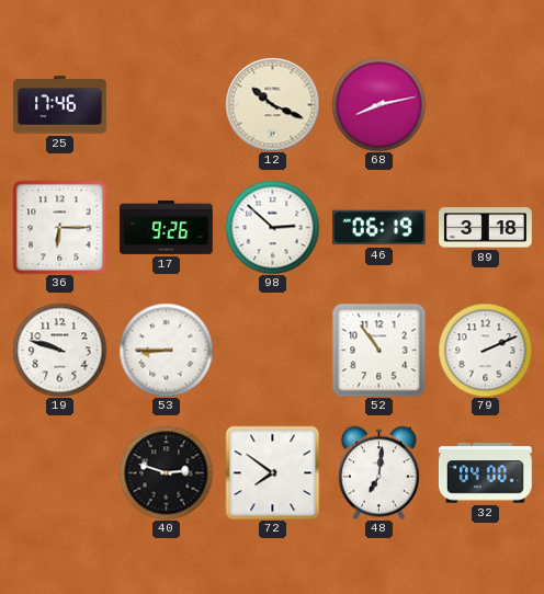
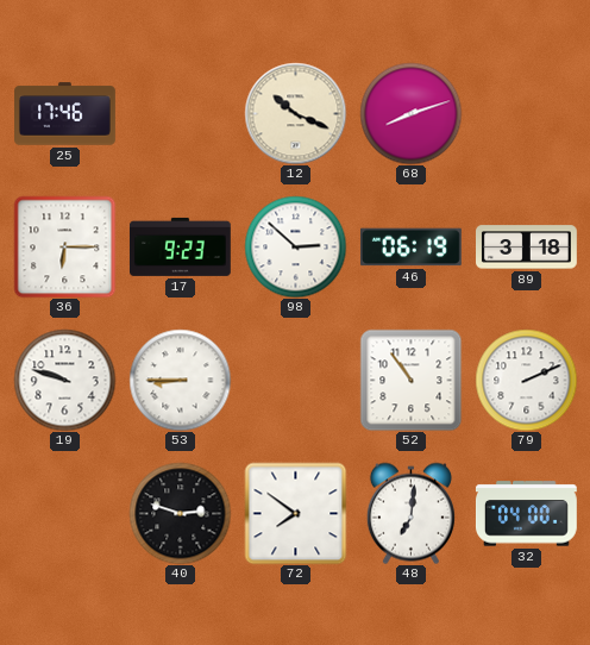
68: 8:13 -> 8:12
17: 9:26 -> 9:23
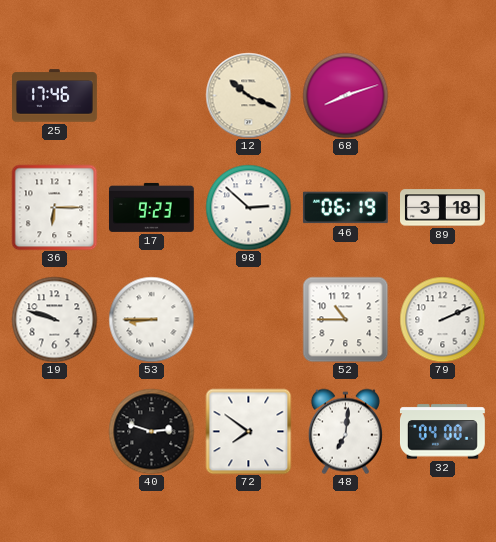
52: 10:54 -> 10:45
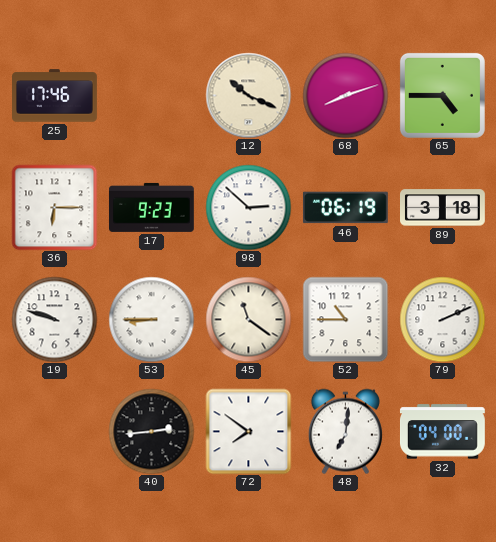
65: none -> 4:45
45: none -> 11:21
40: 2:48 -> 2:44
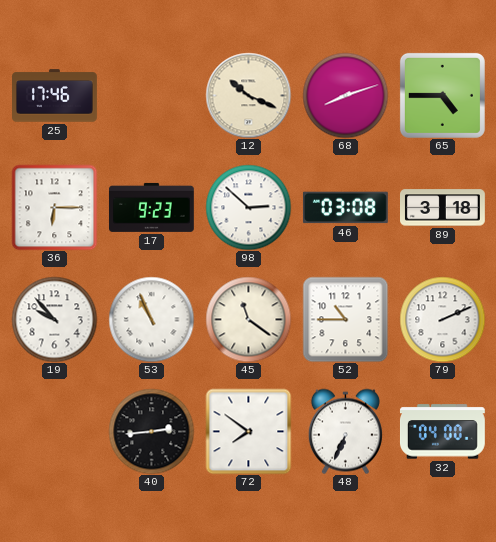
46: 06:19 -> 03:08
19: 9:48 -> 9:53
53: 8:45 -> 10:56
48: 7:01 -> 6:34
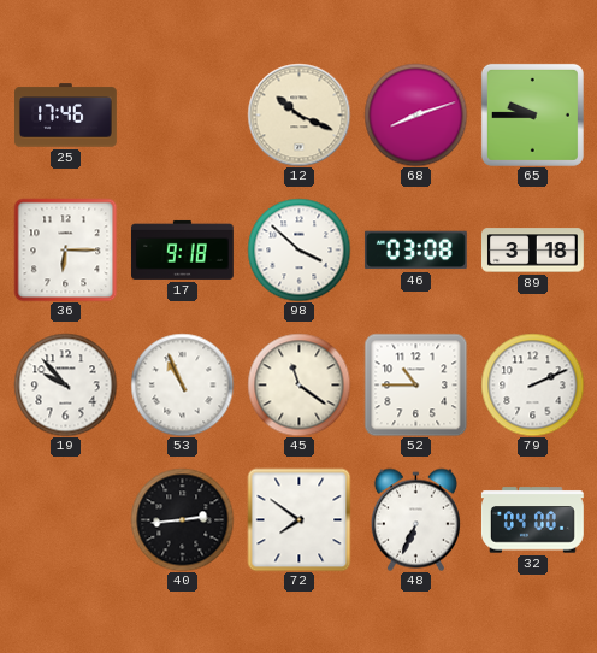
65: 4:45 -> 9:45
17: 9:23 -> 9:18
98: 2:52 -> 3:52
